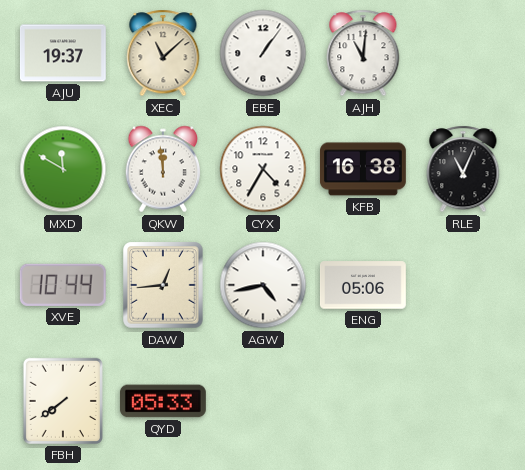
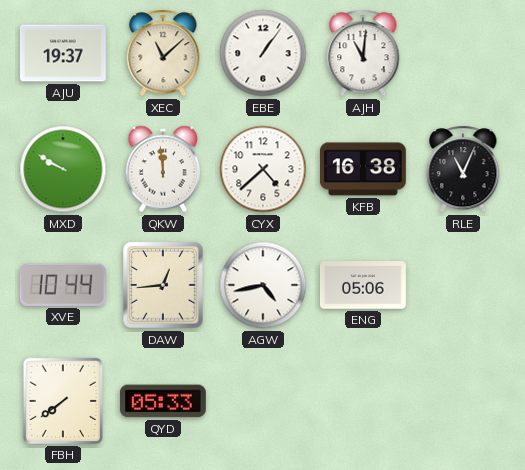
MXD: 11:50 -> 9:50
CYX: 4:35 -> 4:38
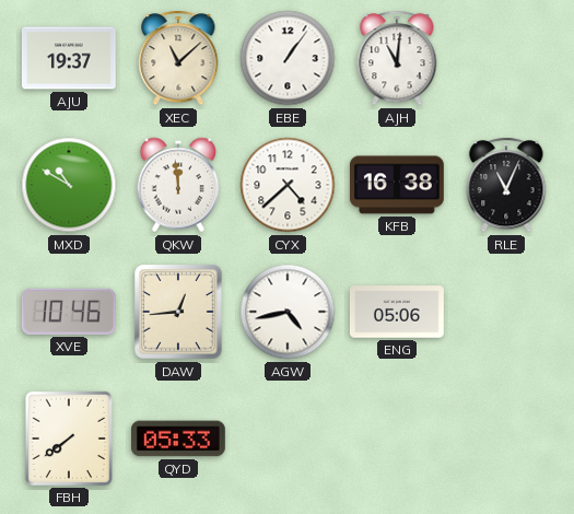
MXD: 9:50 -> 10:50
XVE: 10:44 -> 10:46
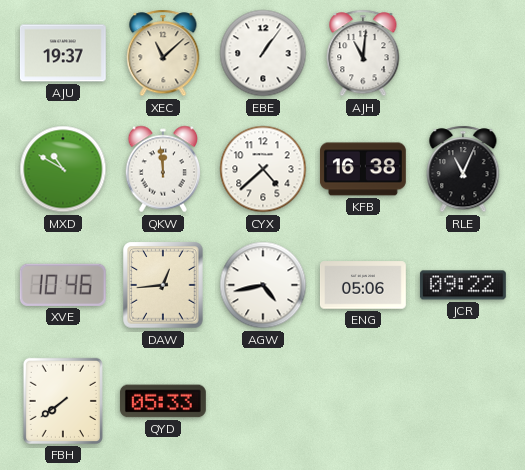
JCR: none -> 09:22
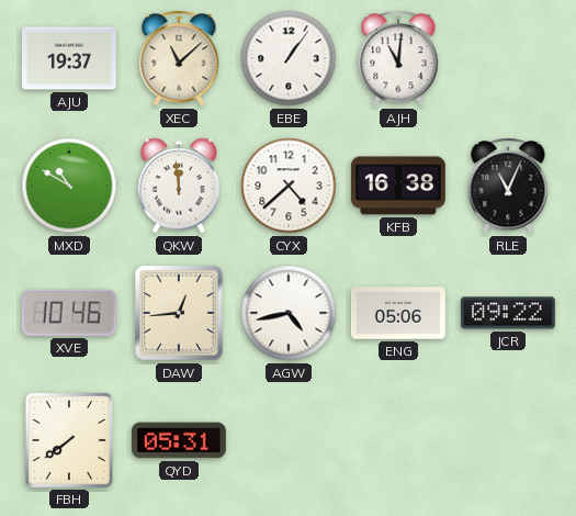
QYD: 05:33 -> 05:31
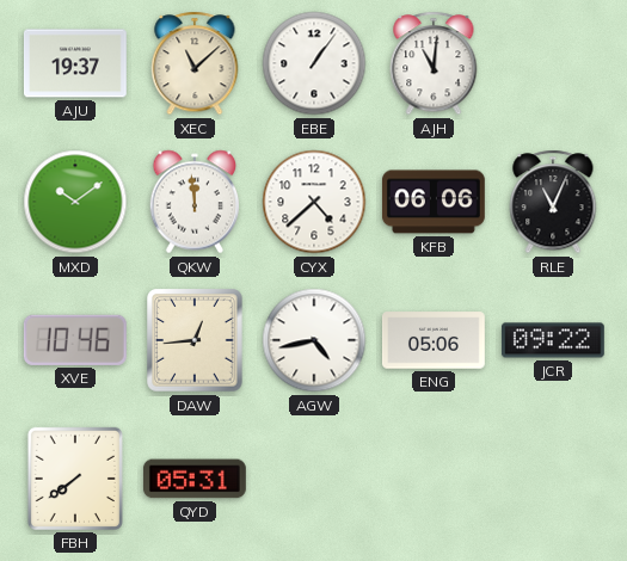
MXD: 10:50 -> 10:09
KFB: 16:38 -> 06:06
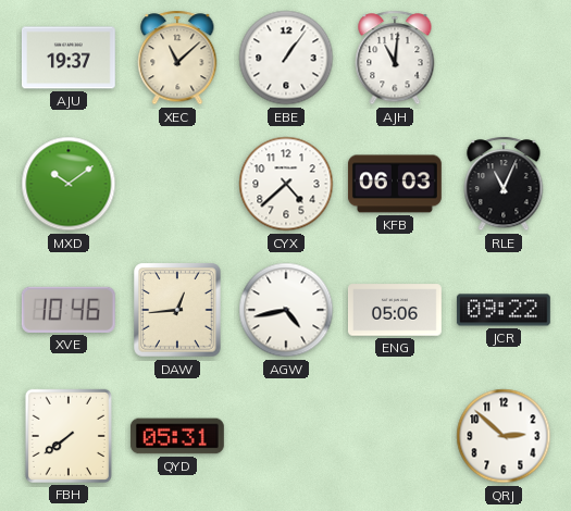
QKW: 11:59 -> none
KFB: 06:06 -> 06:03
QRJ: none -> 2:52
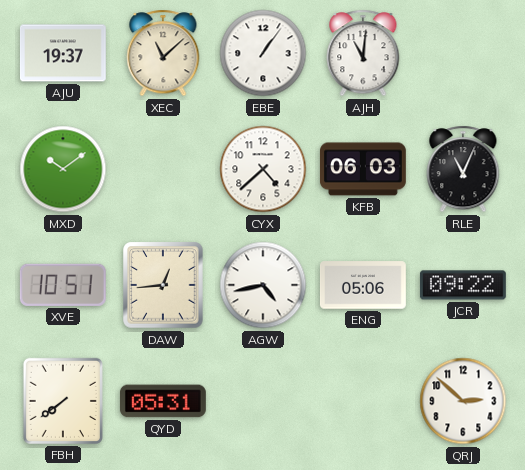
XVE: 10:46 -> 10:51
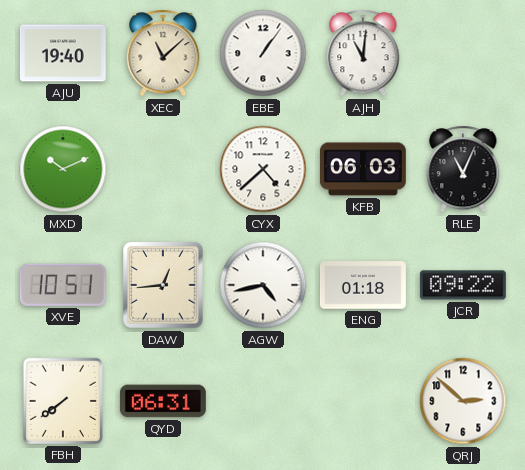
AJU: 19:37 -> 19:40
MXD: 10:09 -> 10:11
ENG: 05:06 -> 01:18
QYD: 05:31 -> 06:31
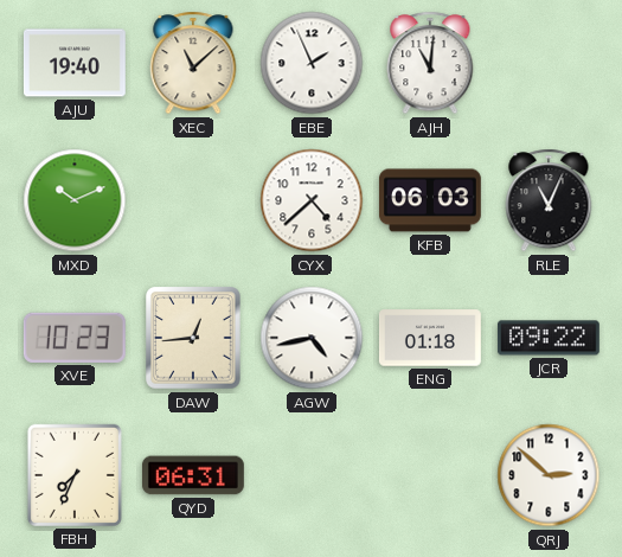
EBE: 1:06 -> 1:56
XVE: 10:51 -> 10:23
FBH: 7:39 -> 7:34
